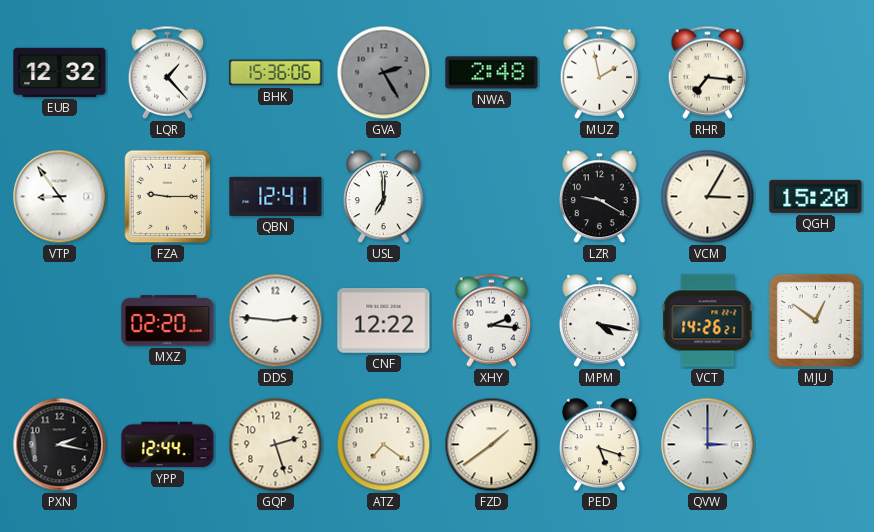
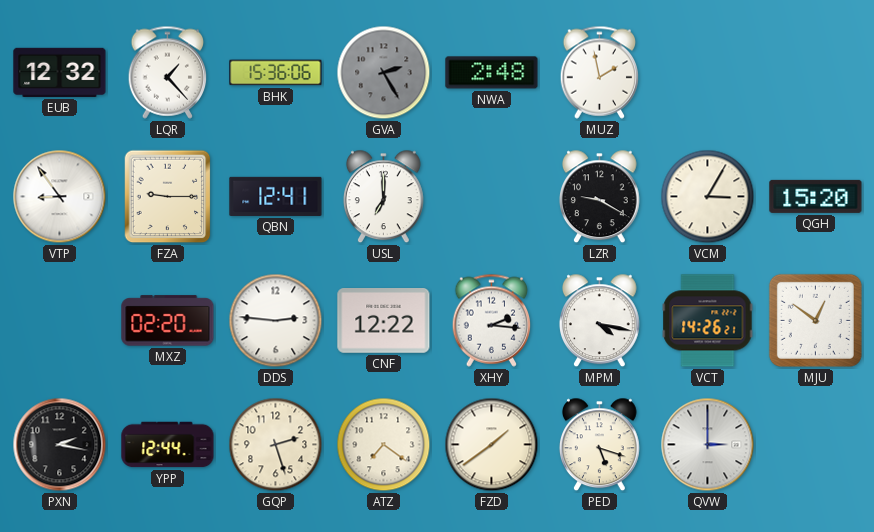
RHR: 7:16 -> none
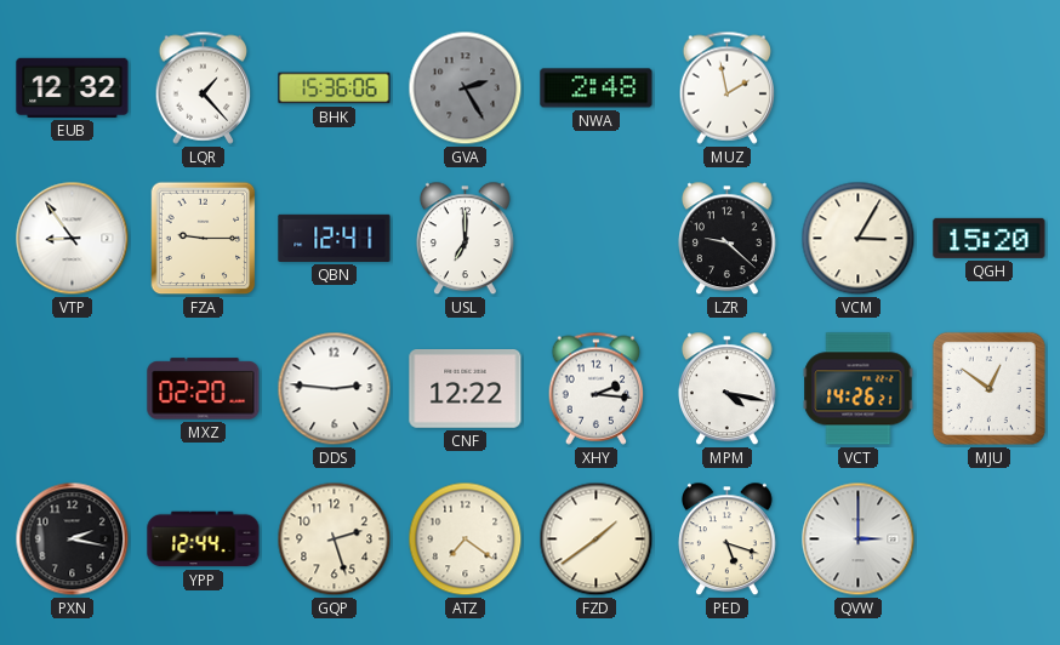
LZR: 9:20 -> 9:22
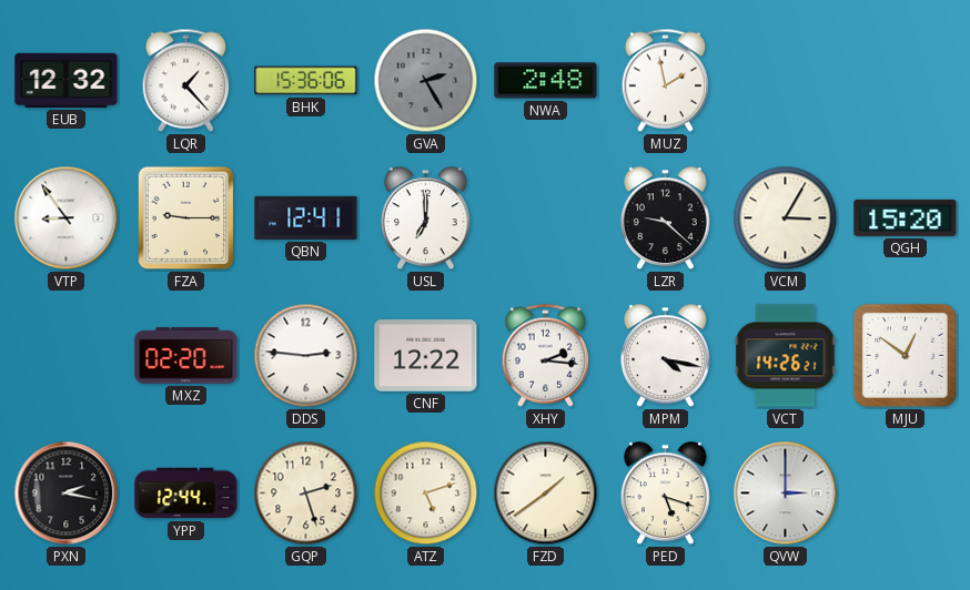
ATZ: 7:21 -> 5:12
